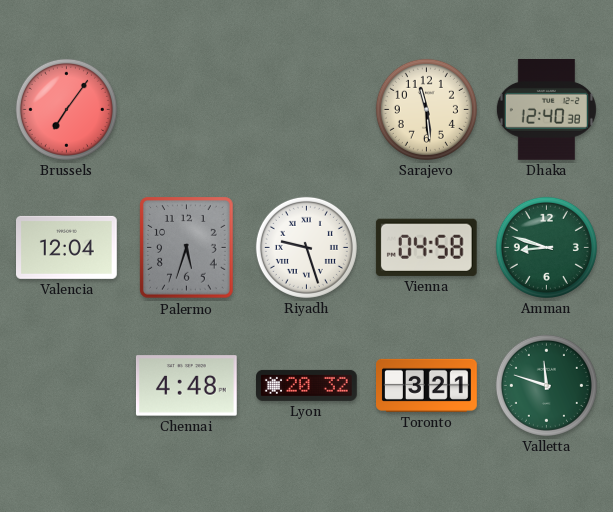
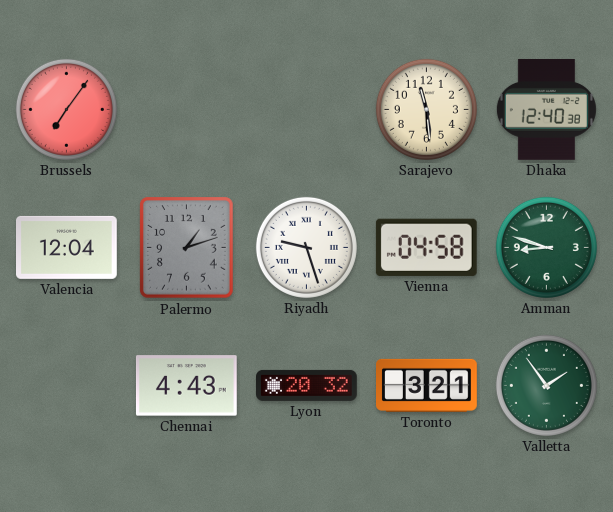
Palermo: 5:33 -> 1:12
Chennai: 4:48 -> 4:43
Valletta: 11:48 -> 1:54
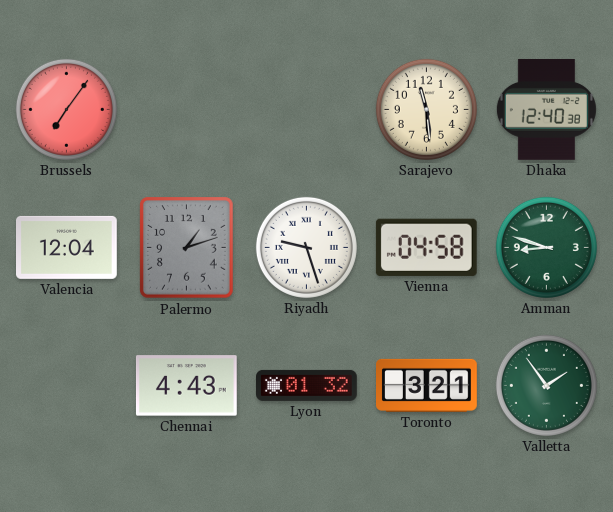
Lyon: 20:32 -> 01:32
